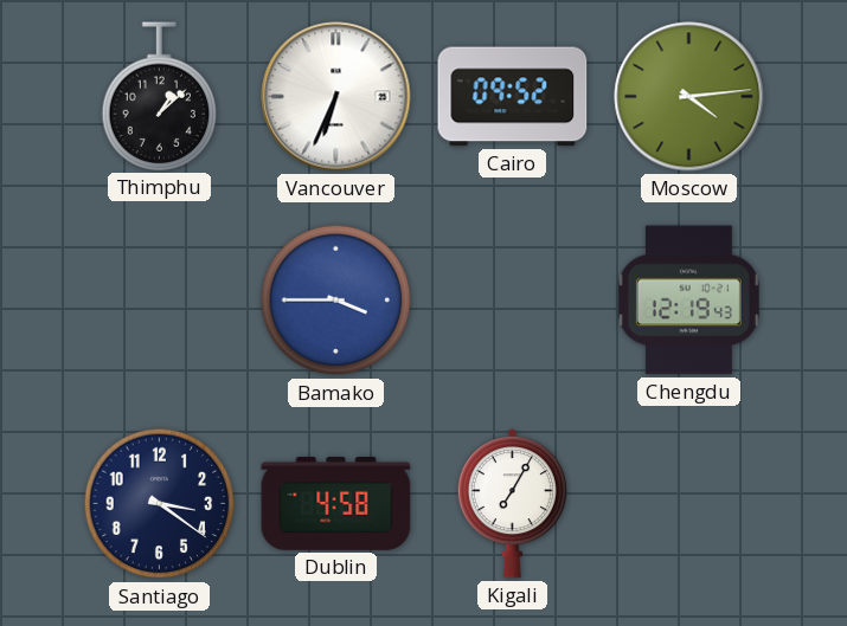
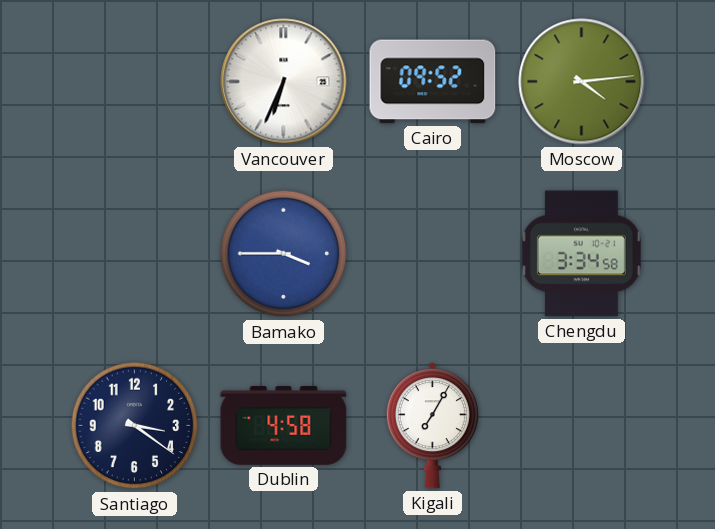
Thimphu: 1:08 -> none
Chengdu: 12:19 -> 3:34
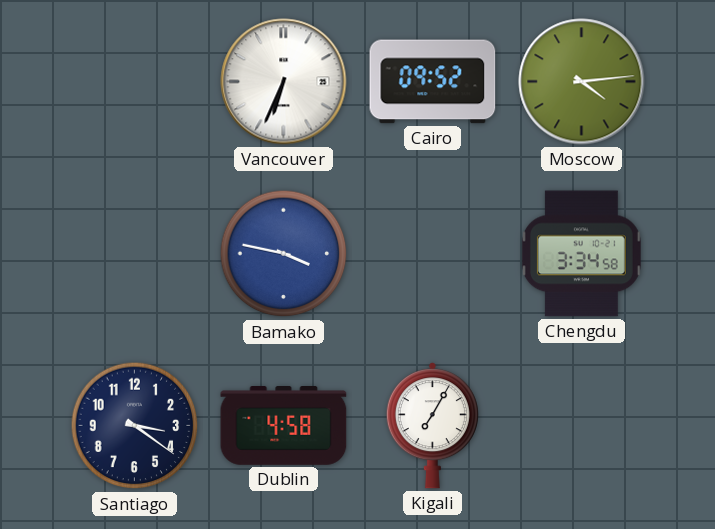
Bamako: 3:45 -> 3:47
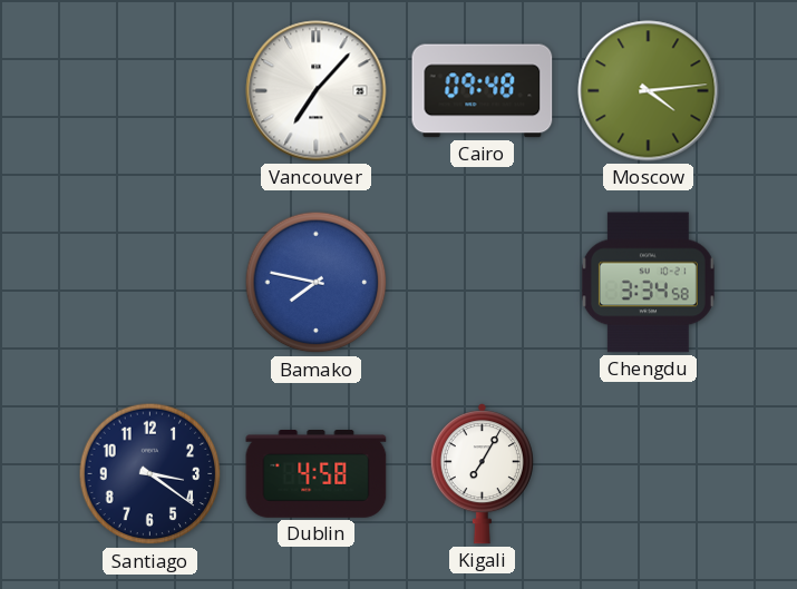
Vancouver: 6:34 -> 7:07
Cairo: 09:52 -> 09:48
Bamako: 3:47 -> 7:47
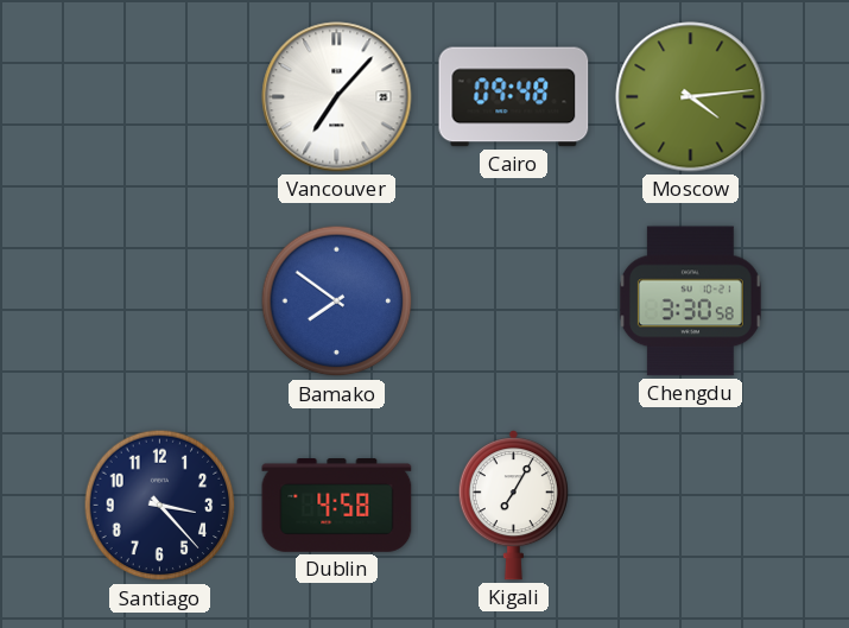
Bamako: 7:47 -> 7:51
Chengdu: 3:34 -> 3:30
Santiago: 3:21 -> 3:23
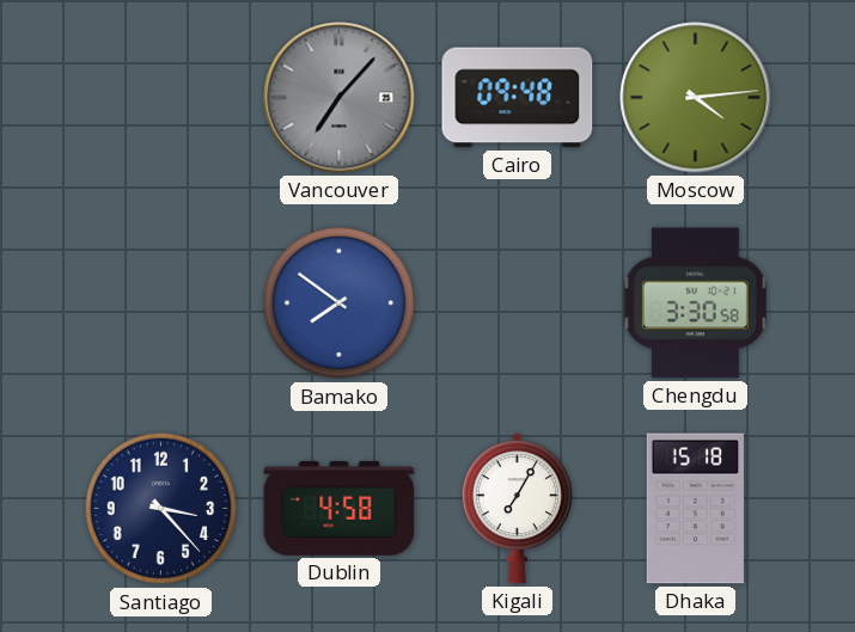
Vancouver dial: white -> grey
Dhaka: none -> 15:18
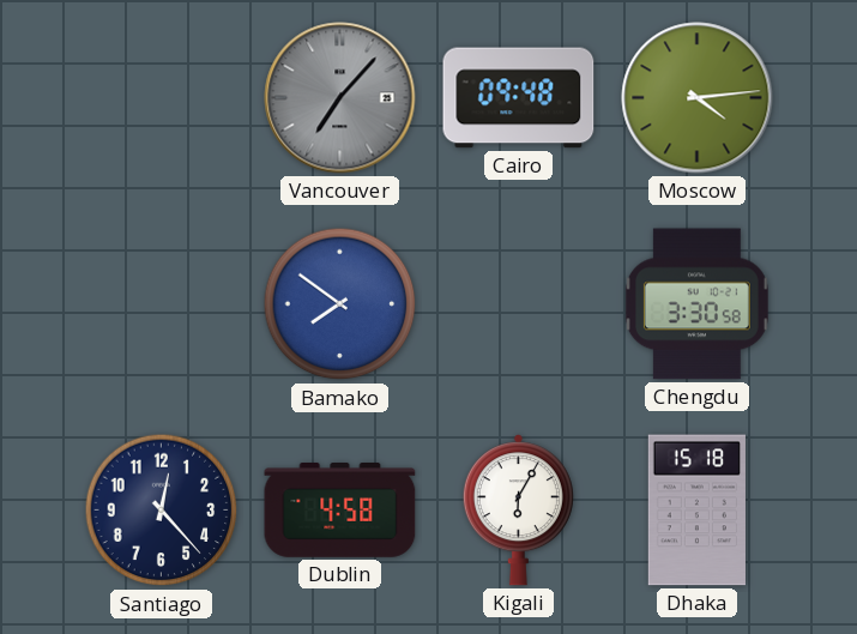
Santiago: 3:23 -> 12:23
Kigali: 7:05 -> 6:05
